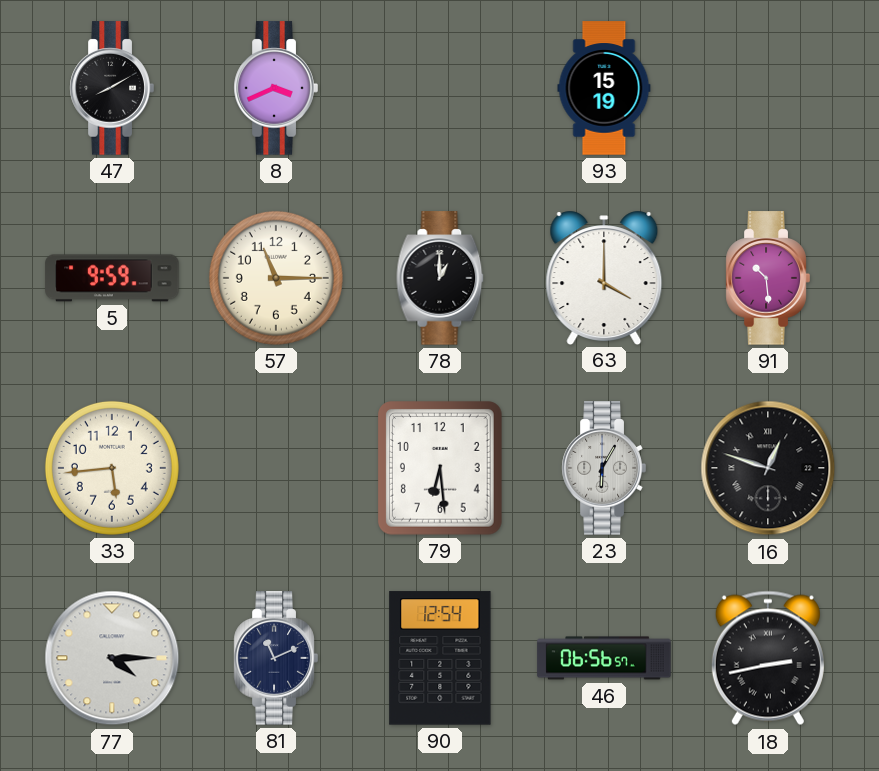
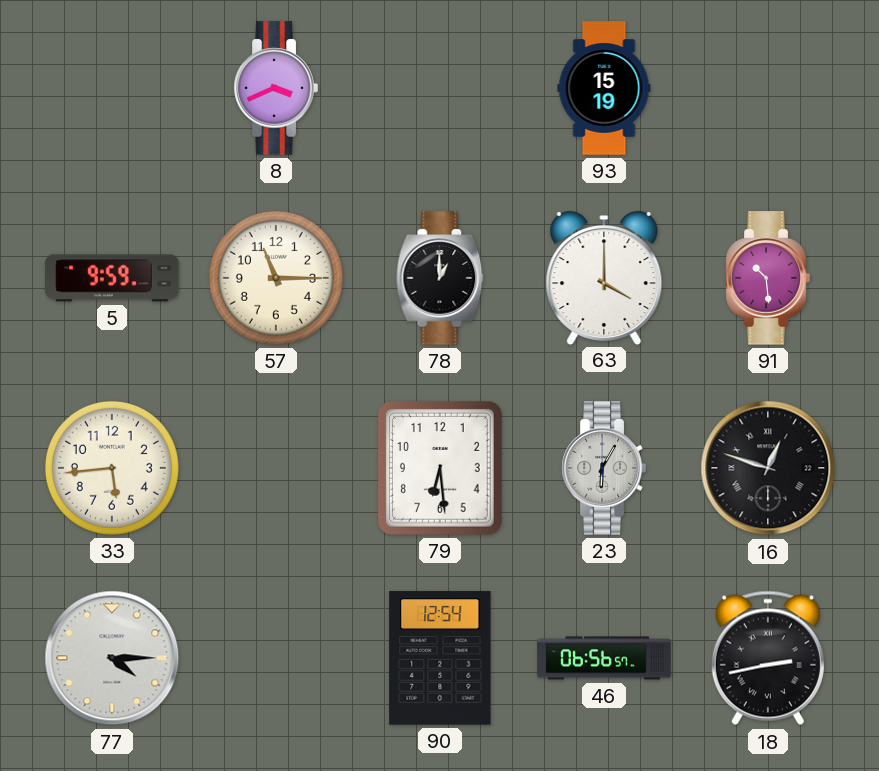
47: 8:10 -> none
81: 11:11 -> none
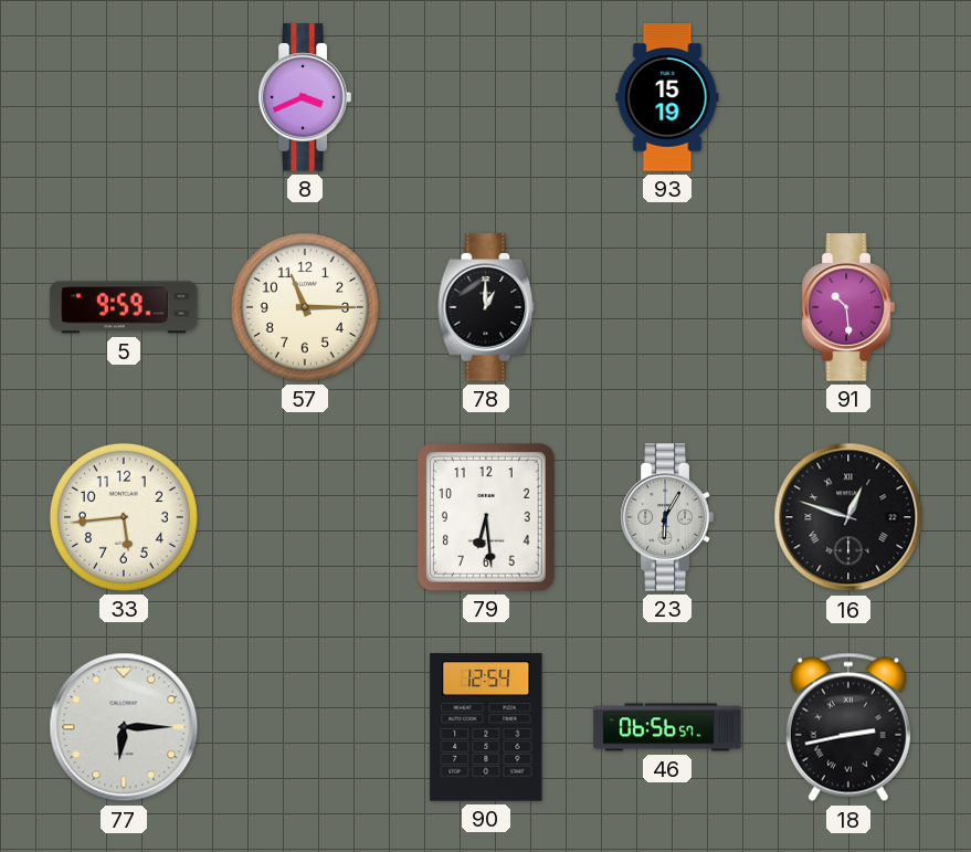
63: 4:00 -> none
77: 4:15 -> 6:15
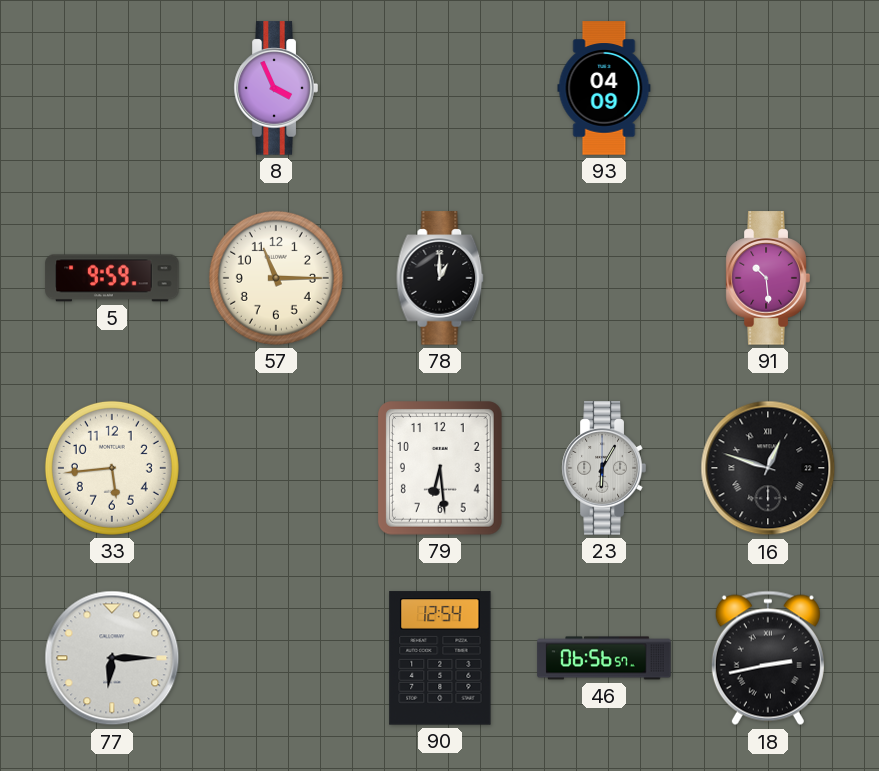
8: 3:41 -> 3:56
93: 15:19 -> 04:09
